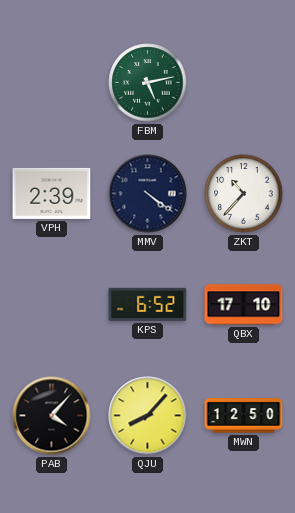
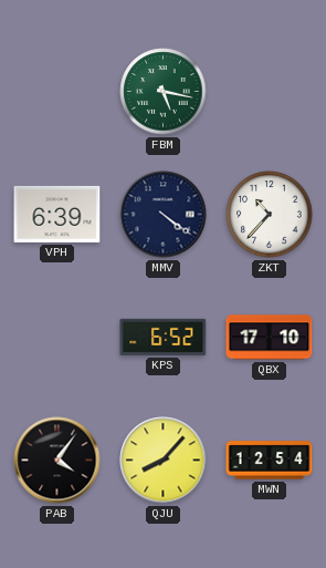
FBM: 5:13 -> 5:17
VPH: 2:39 -> 6:39
PAB: 4:07 -> 4:06
MWN: 12:50 -> 12:54
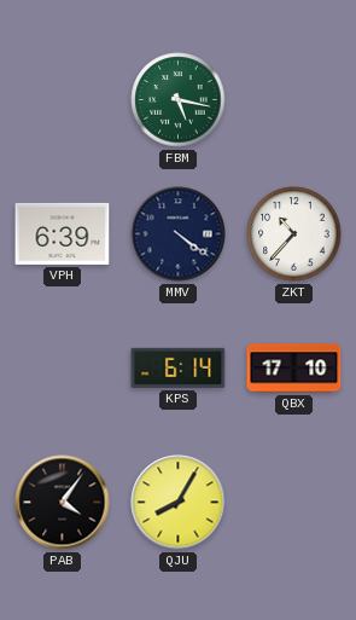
KPS: 6:52 -> 6:14
QJU: 8:07 -> 8:05
MWN: 12:54 -> none
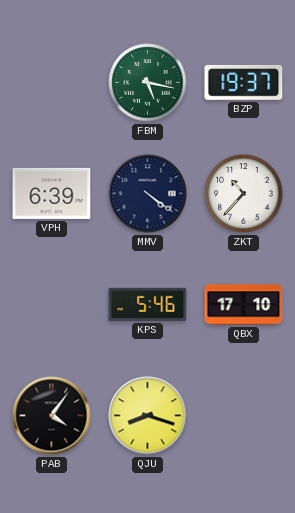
BZP: none -> 19:37
KPS: 6:14 -> 5:46
QJU: 8:05 -> 8:18
